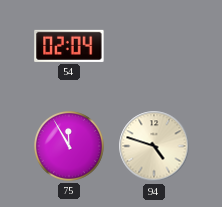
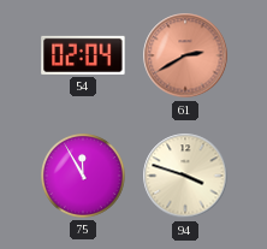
61: none -> 2:40
94: 4:48 -> 3:48
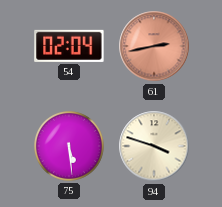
61: 2:40 -> 2:43
75: 11:55 -> 5:29
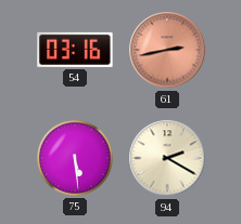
54: 02:04 -> 03:16
94: 3:48 -> 2:20
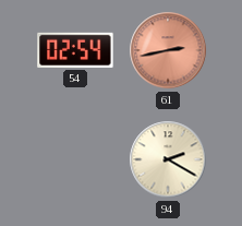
54: 03:16 -> 02:54
75: 5:29 -> none
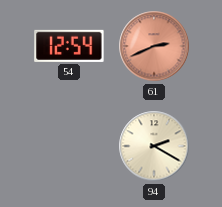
54: 02:54 -> 12:54
61: 2:43 -> 2:41
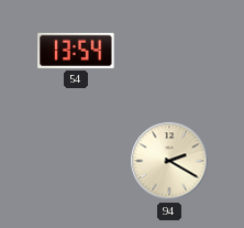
54: 12:54 -> 13:54
61: 2:41 -> none
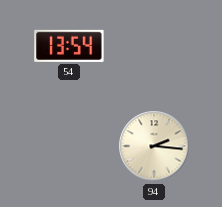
94: 2:20 -> 2:16
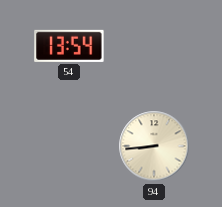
94: 2:16 -> 8:44
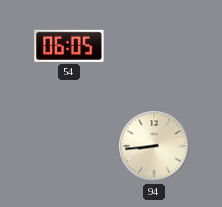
54: 13:54 -> 06:05
